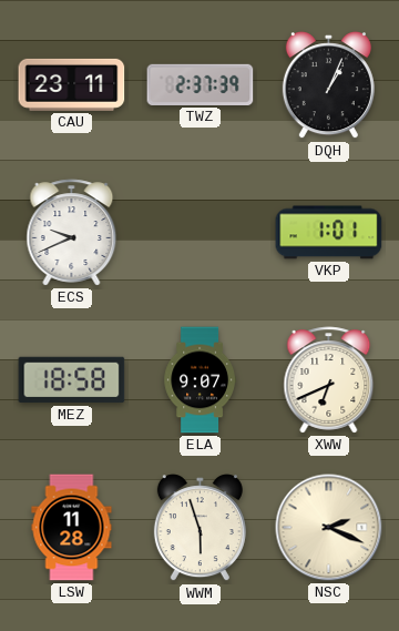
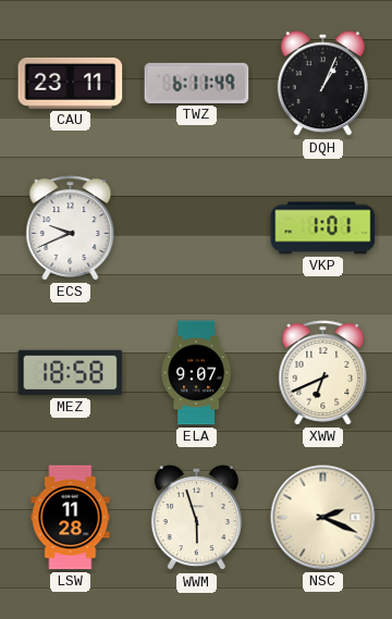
TWZ: 2:37 -> 6:11
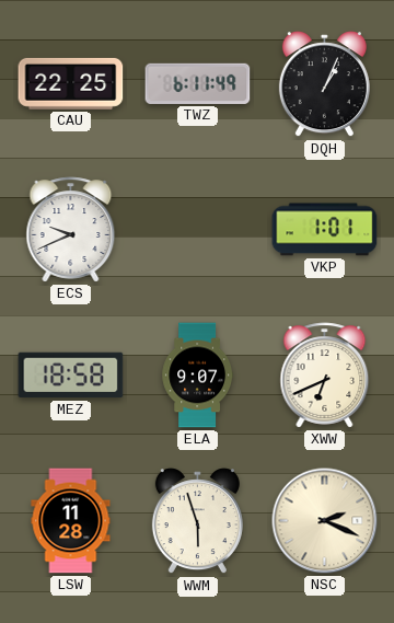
CAU: 23:11 -> 22:25
